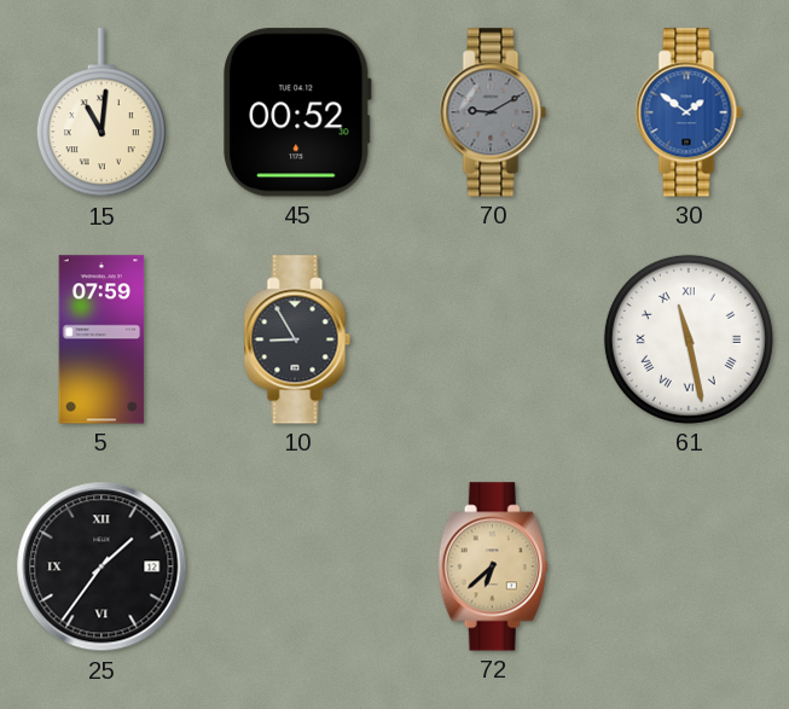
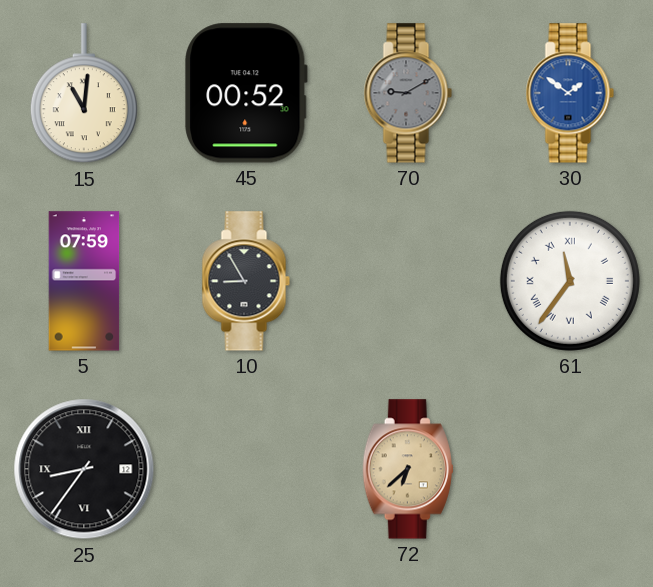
61: 11:28 -> 11:36
25: 1:36 -> 8:36
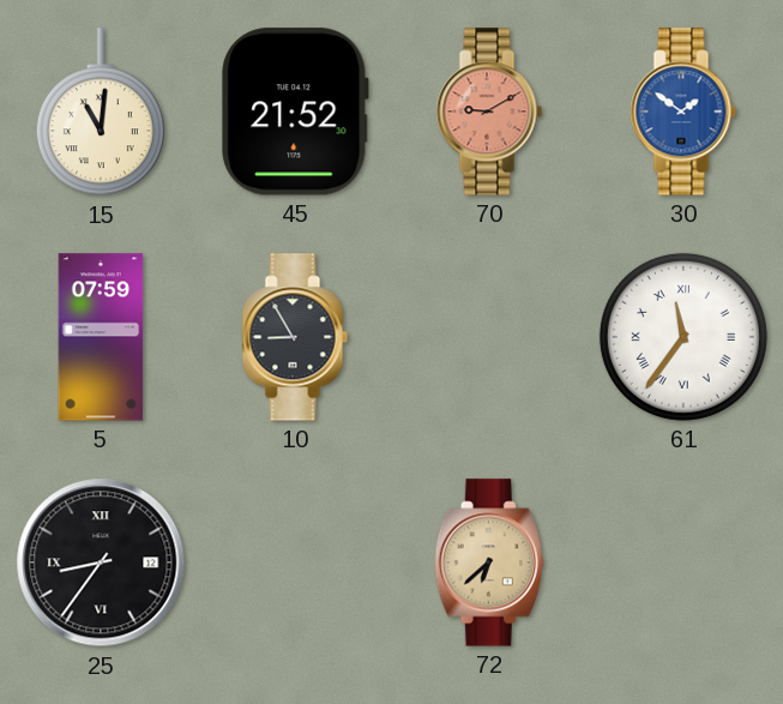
45: 00:52 -> 21:52
70 dial: grey -> salmon
